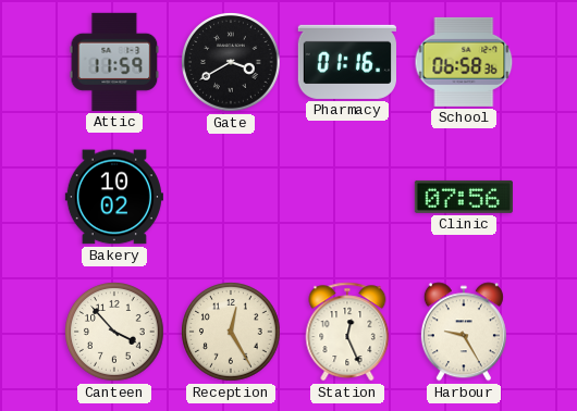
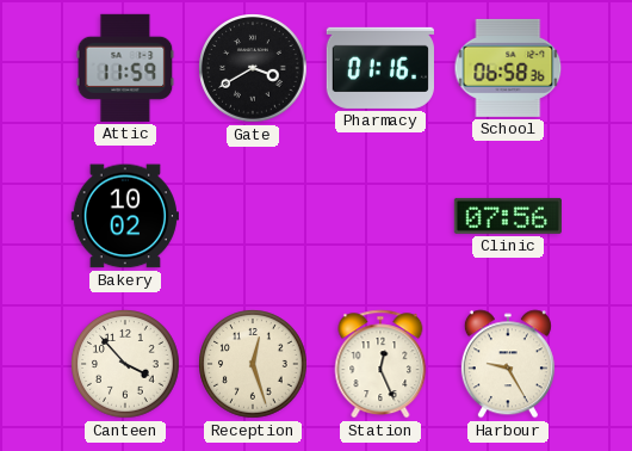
Reception: 12:25 -> 12:27
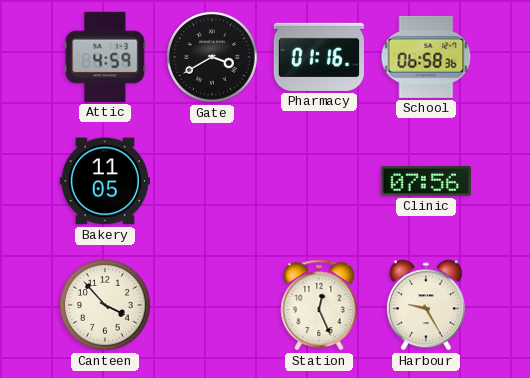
Attic: 11:59 -> 4:59
Bakery: 10:02 -> 11:05
Reception: 12:27 -> none
